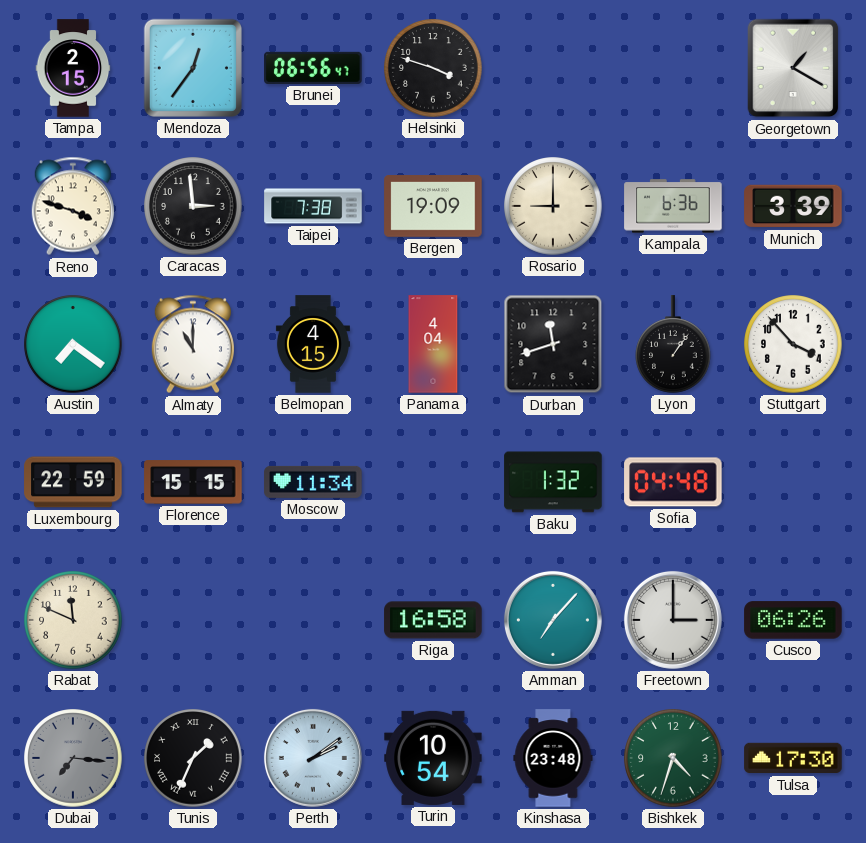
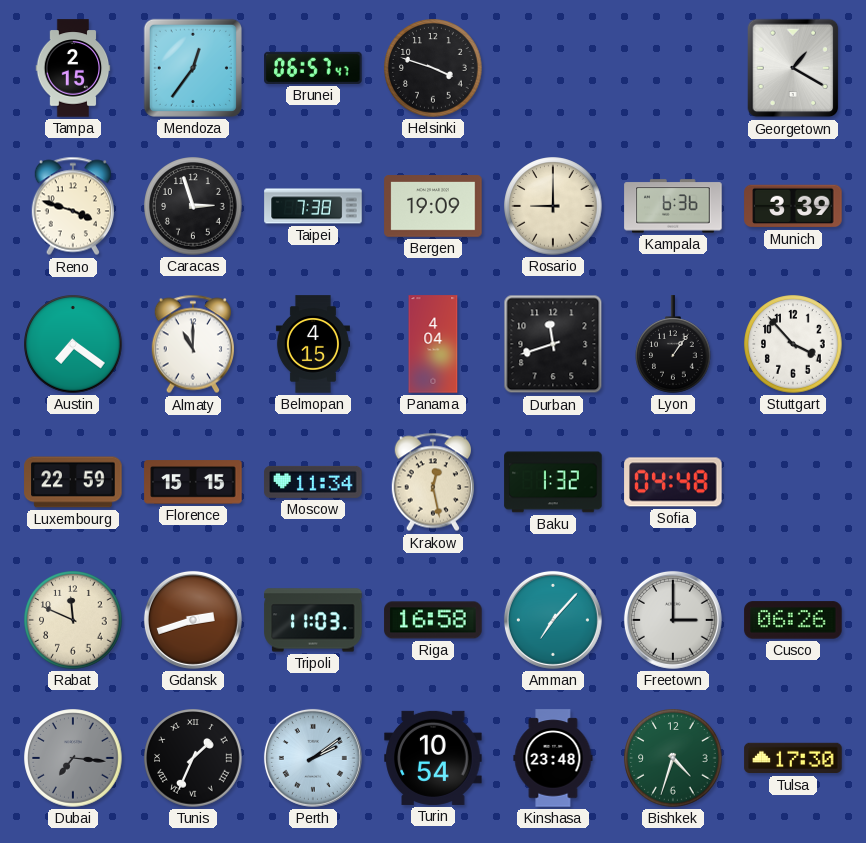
Brunei: 06:56 -> 06:57
Caracas: 2:59 -> 2:57
Krakow: none -> 12:28
Gdansk: none -> 2:42
Tripoli: none -> 11:03
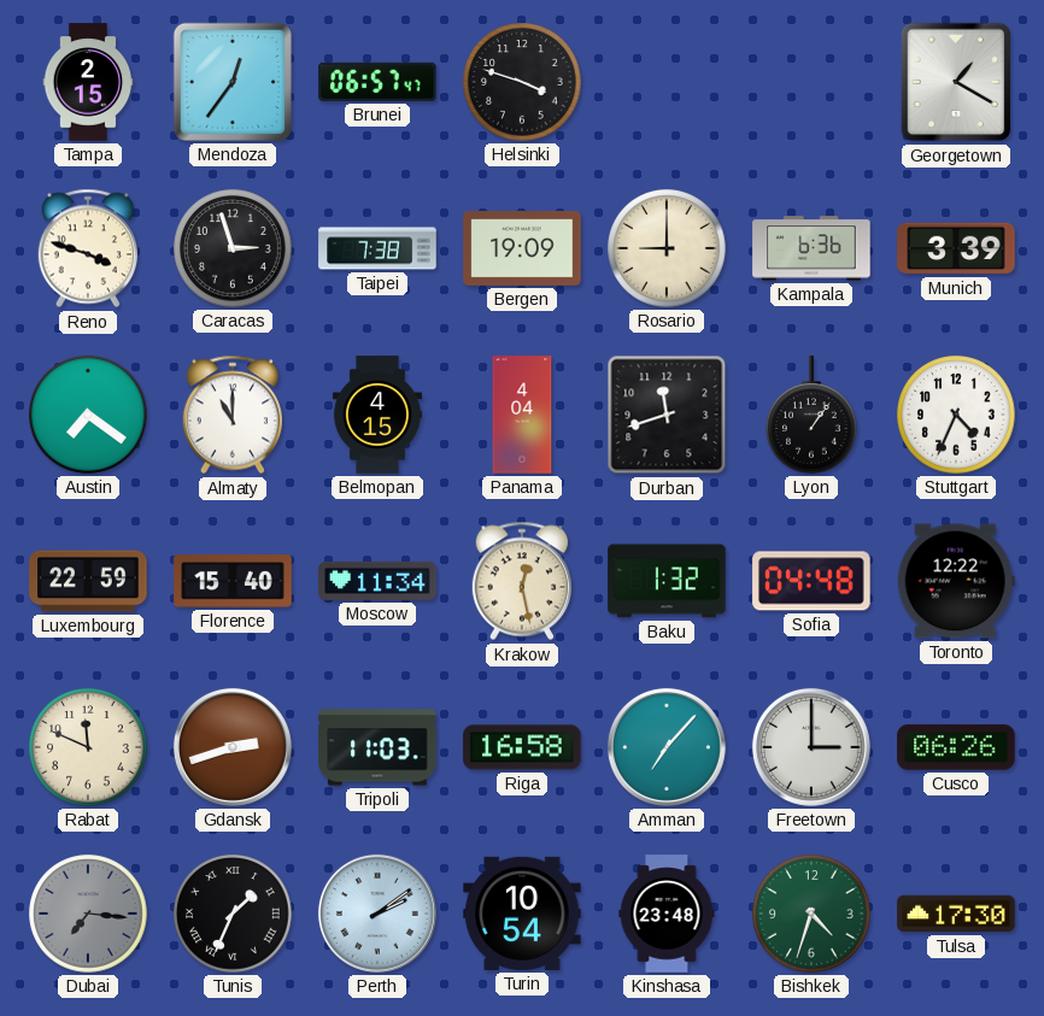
Stuttgart: 3:53 -> 4:34
Florence: 15:15 -> 15:40
Toronto: none -> 12:22
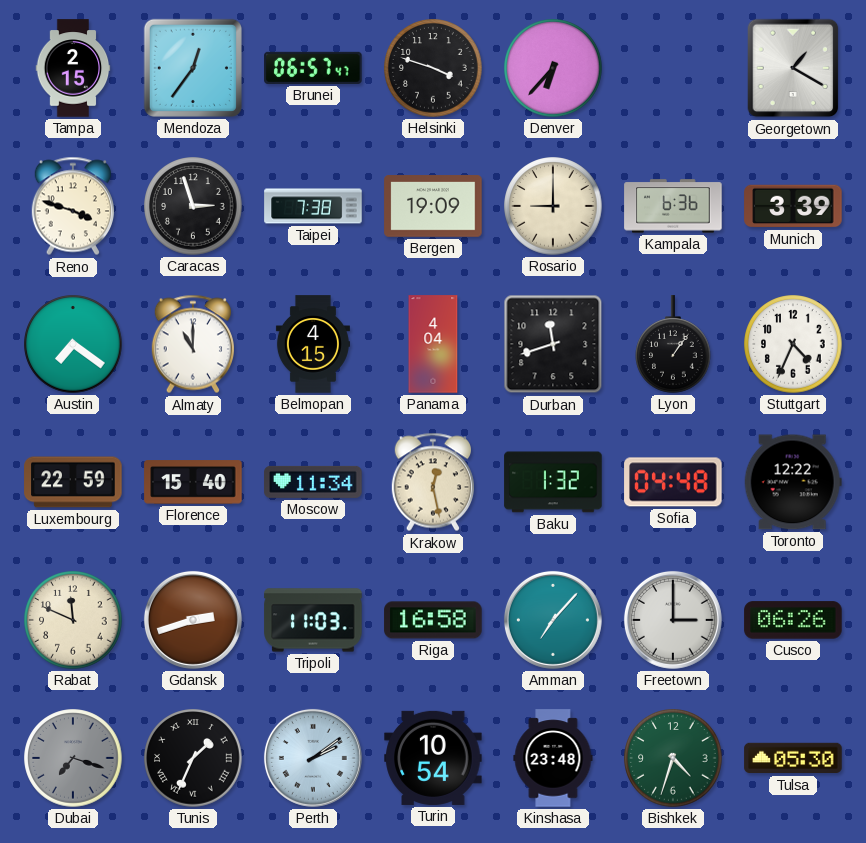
Denver: none -> 6:37
Dubai: 7:16 -> 7:18
Tulsa: 17:30 -> 05:30
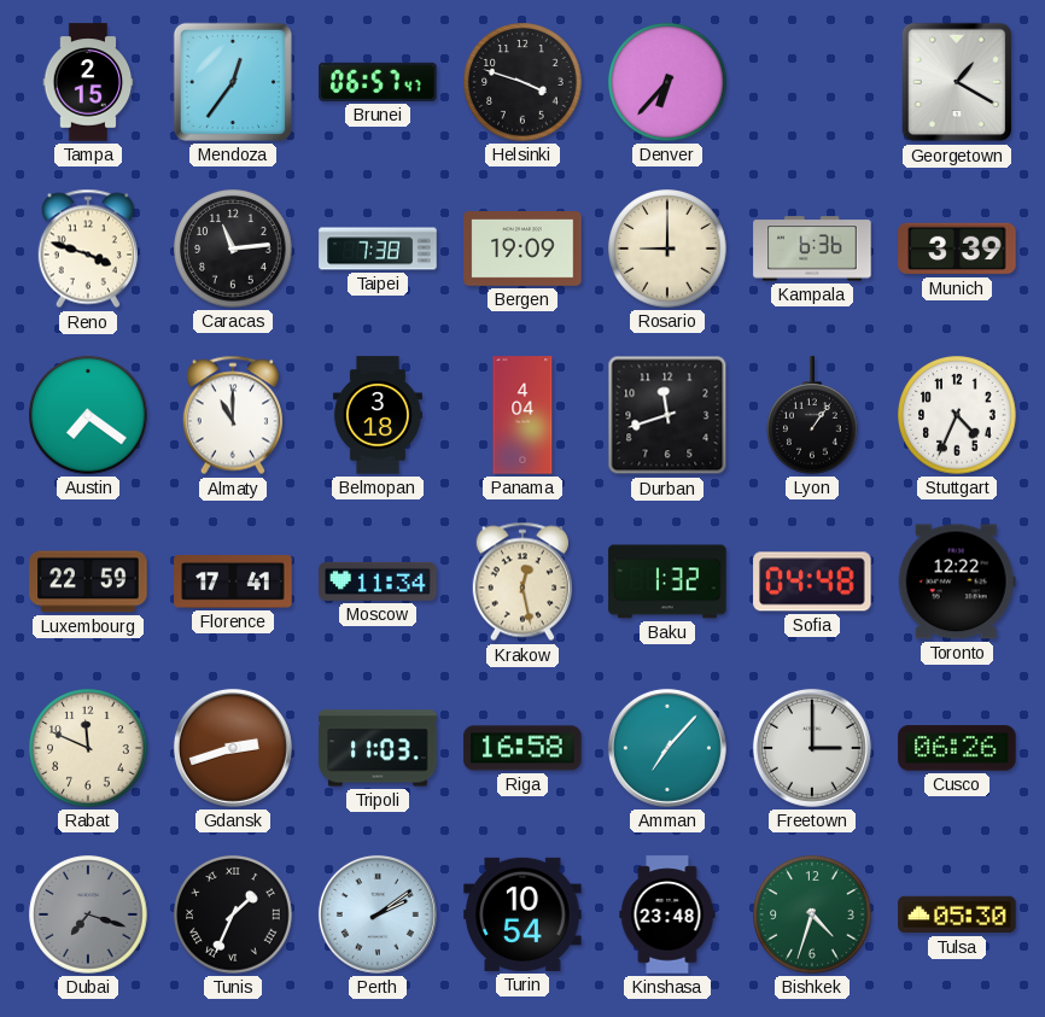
Caracas: 2:57 -> 11:14
Belmopan: 4:15 -> 3:18
Florence: 15:40 -> 17:41
